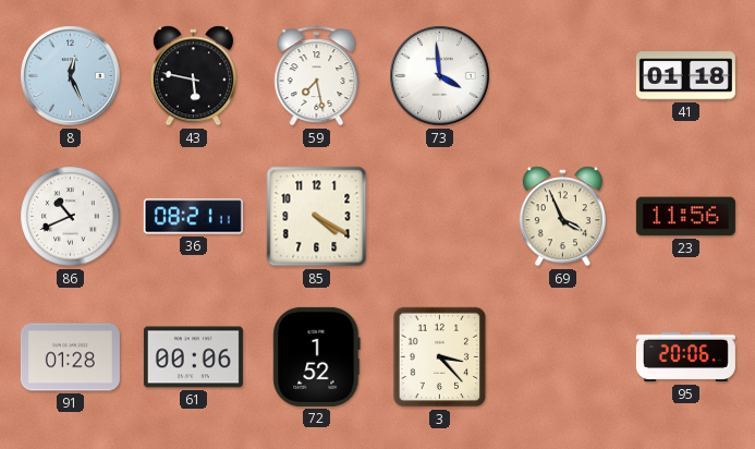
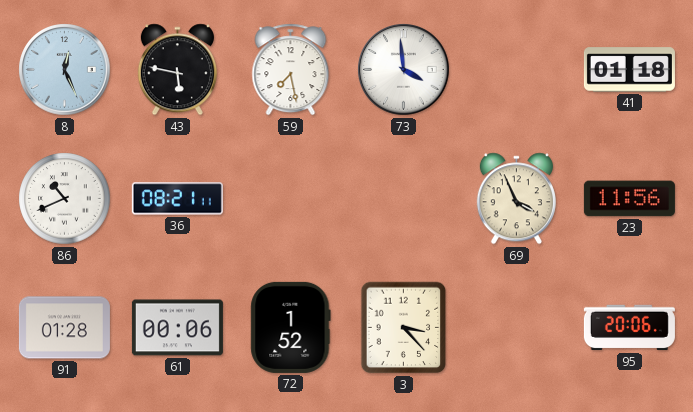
85: 4:20 -> none
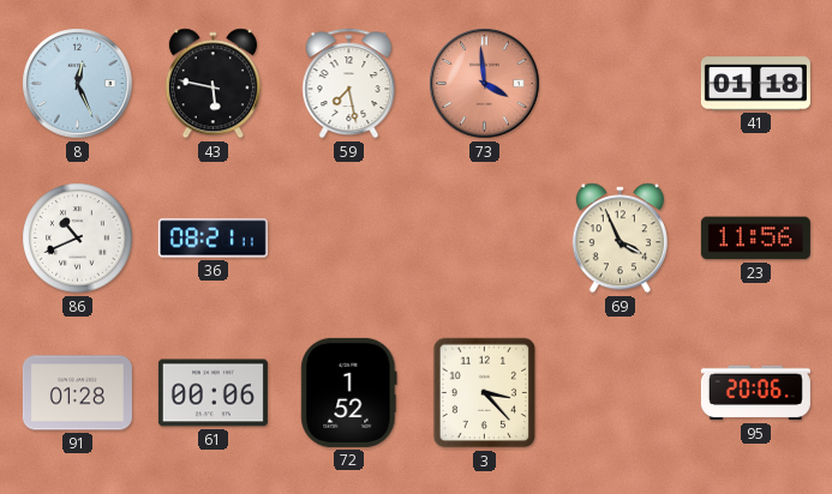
73 dial: white -> salmon
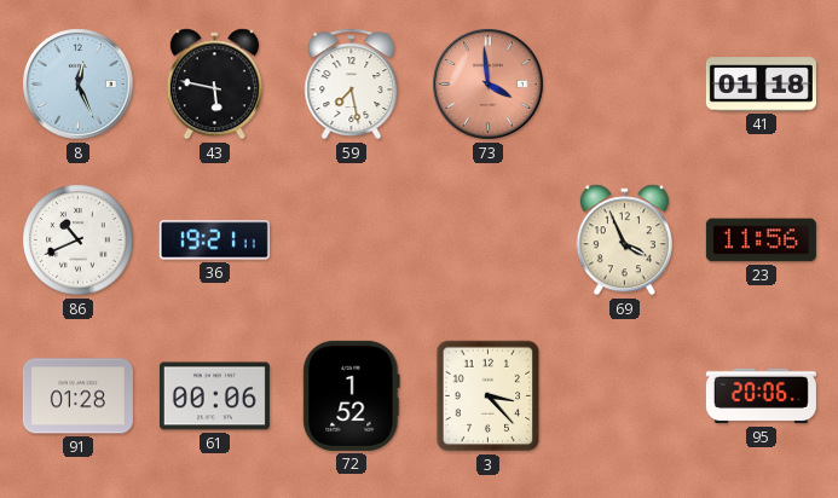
36: 08:21 -> 19:21
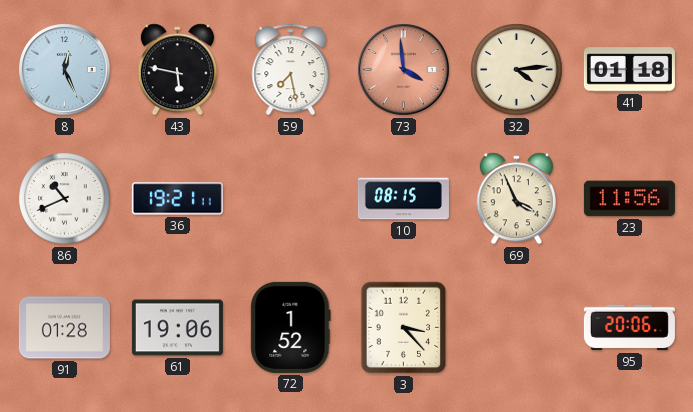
32: none -> 4:14
10: none -> 08:15
61: 00:06 -> 19:06
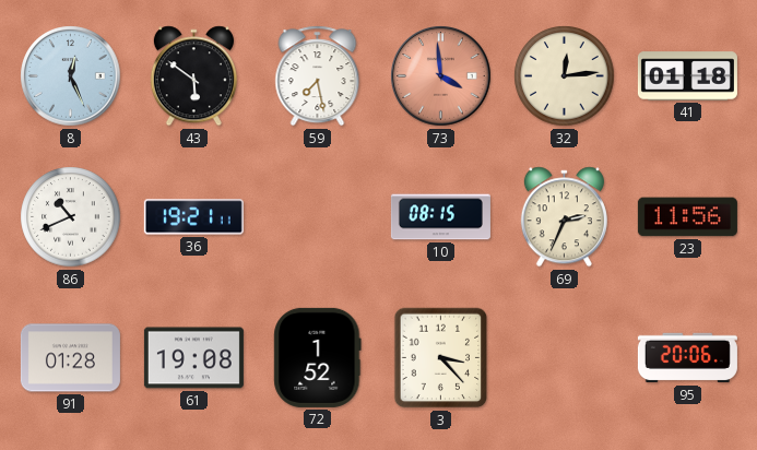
43: 5:47 -> 5:51
32: 4:14 -> 12:14
69: 3:56 -> 2:34
61: 19:06 -> 19:08
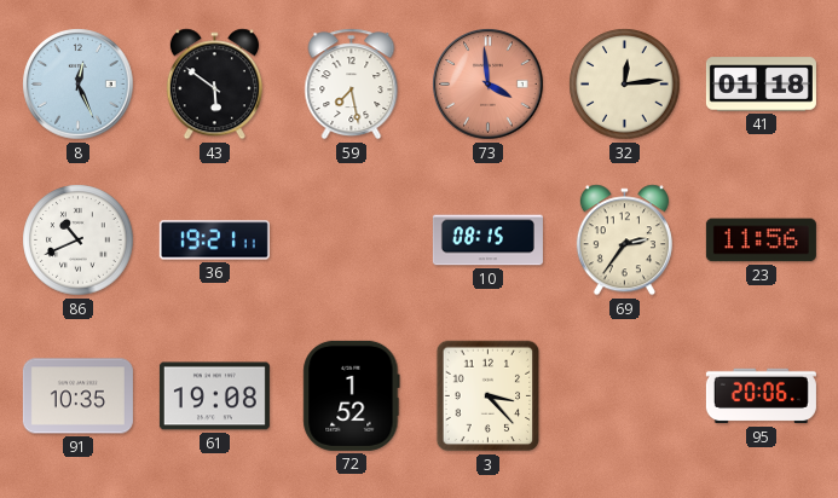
69: 2:34 -> 2:36
91: 01:28 -> 10:35
